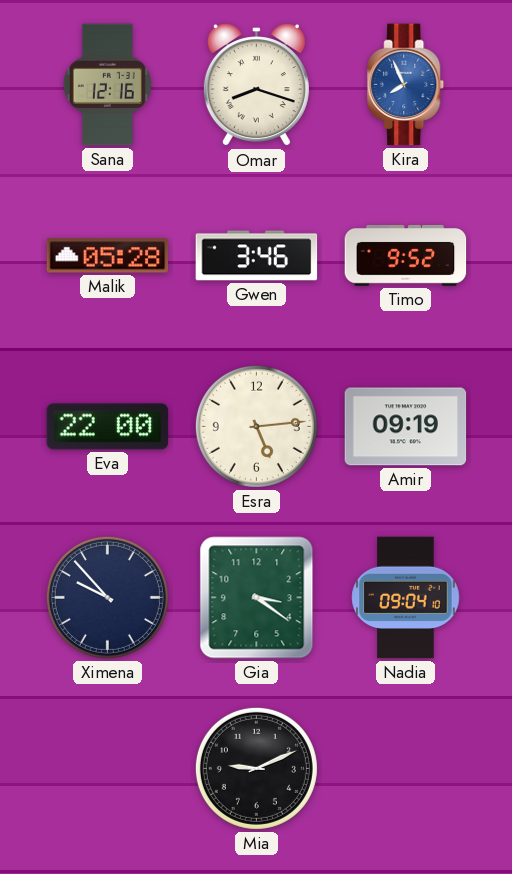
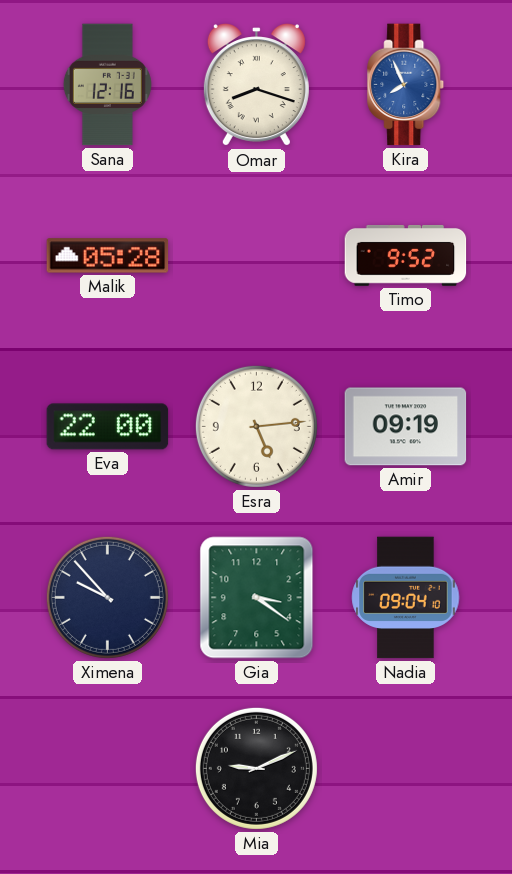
Gwen: 3:46 -> none
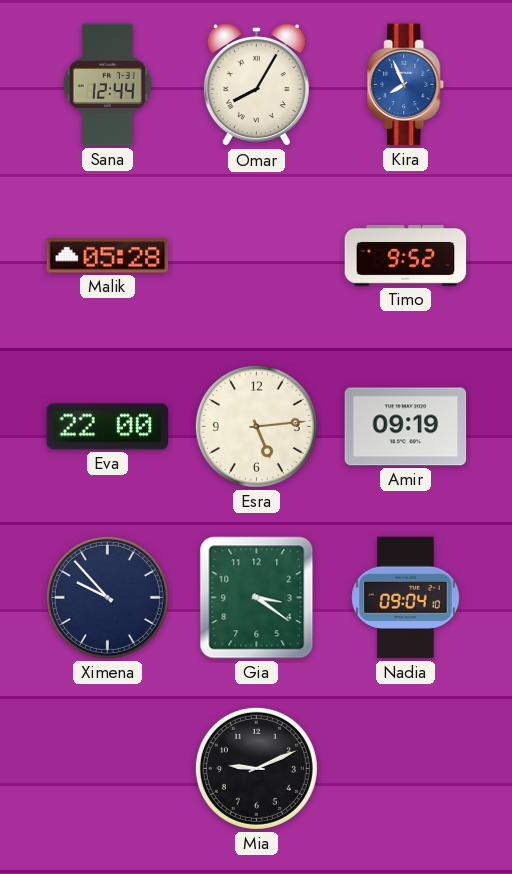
Sana: 12:16 -> 12:44
Omar: 8:18 -> 8:05
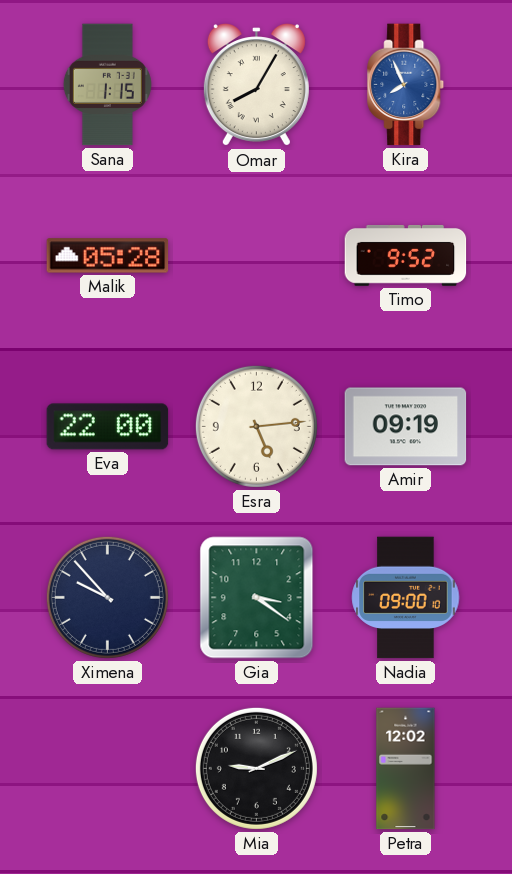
Sana: 12:44 -> 1:15
Nadia: 09:04 -> 09:00
Petra: none -> 12:02
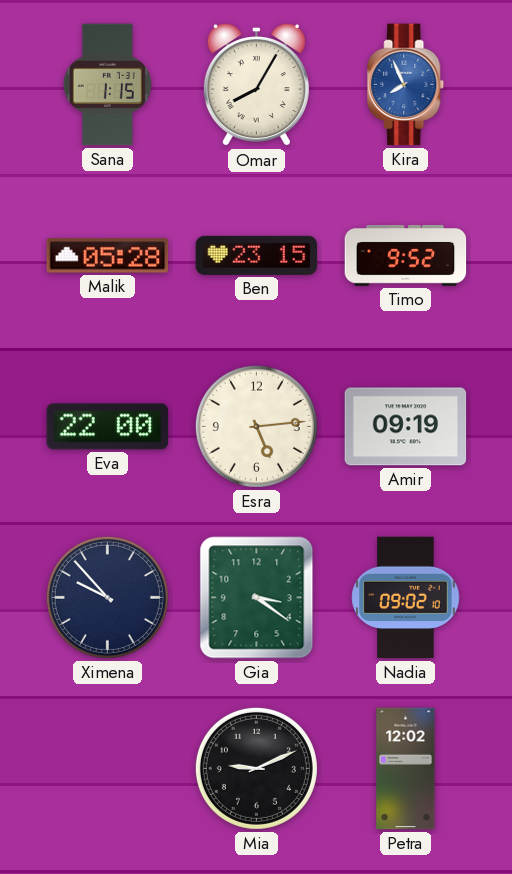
Ben: none -> 23:15
Nadia: 09:00 -> 09:02
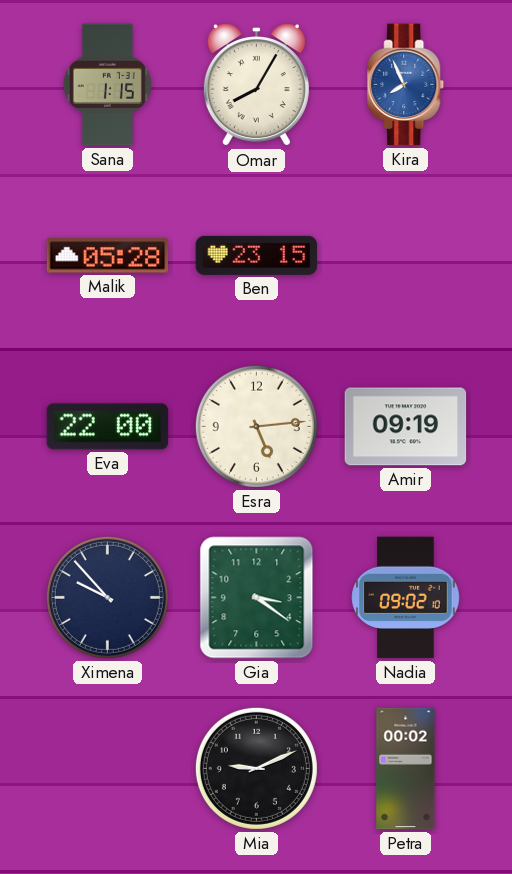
Timo: 9:52 -> none
Petra: 12:02 -> 00:02
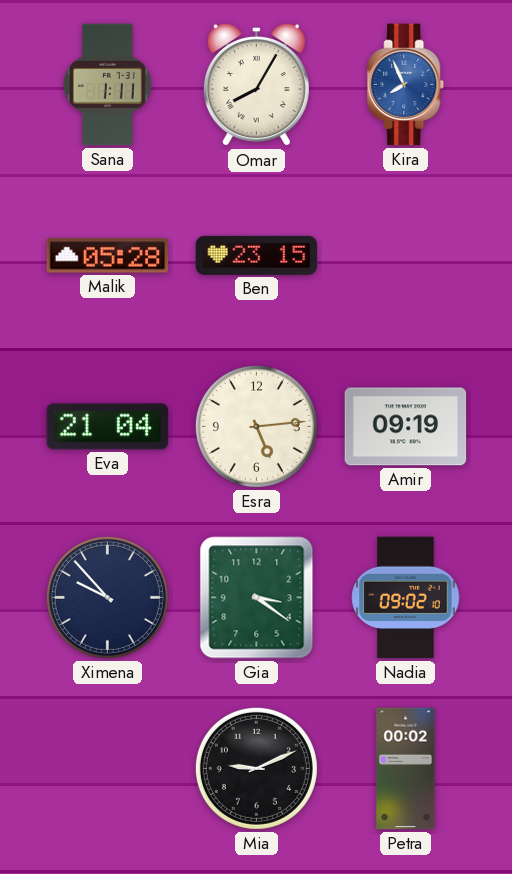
Sana: 1:15 -> 1:11
Eva: 22:00 -> 21:04
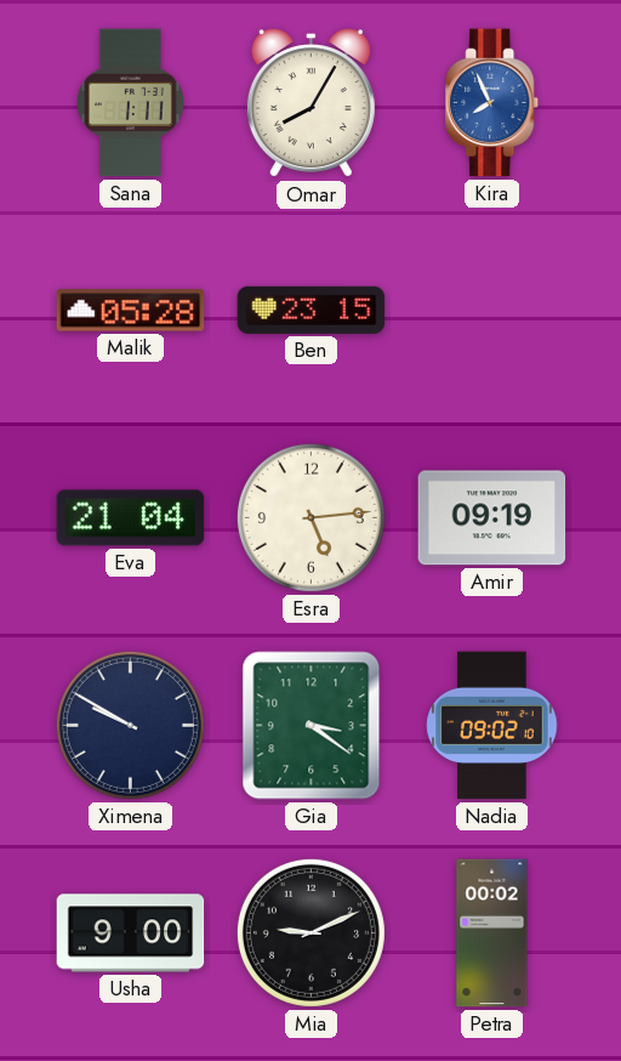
Ximena: 9:53 -> 9:50
Usha: none -> 9:00
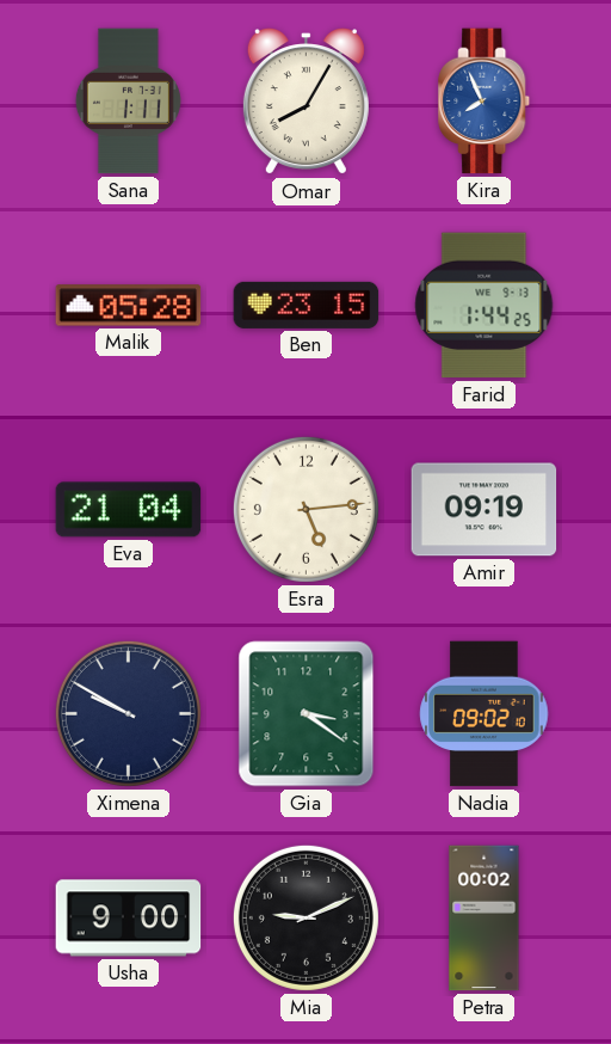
Farid: none -> 1:44
